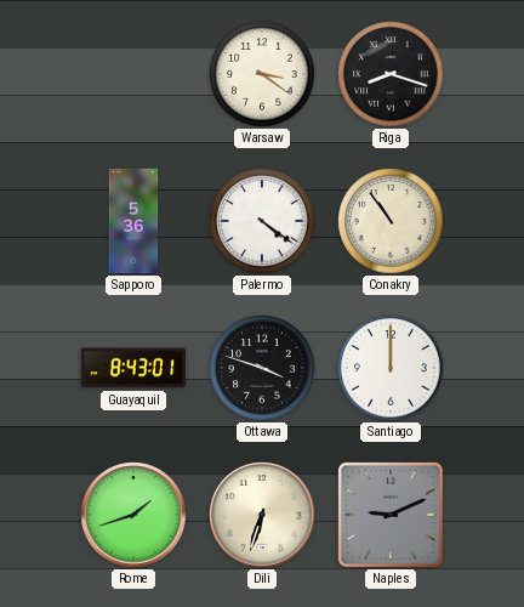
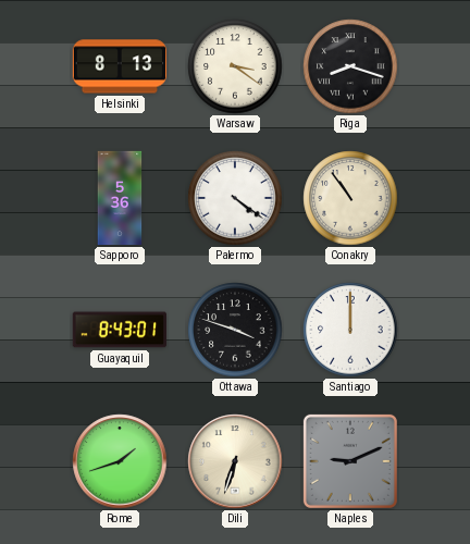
Helsinki: none -> 8:13
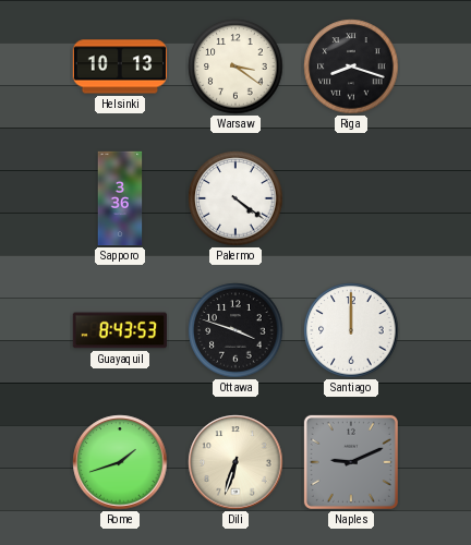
Helsinki: 8:13 -> 10:13
Sapporo: 5:36 -> 3:36
Conakry: 10:54 -> none
Guayaquil: 8:43:01 -> 8:43:53
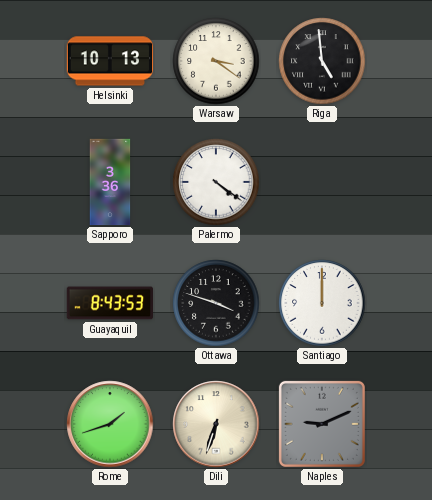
Riga: 8:18 -> 4:59
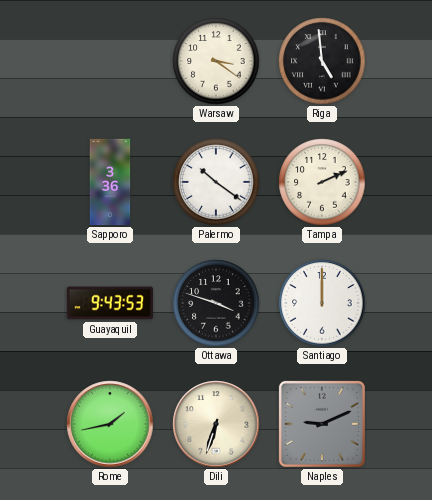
Helsinki: 10:13 -> none
Palermo: 4:21 -> 10:21
Tampa: none -> 2:11
Guayaquil: 8:43 -> 9:43
Rome: 1:42 -> 1:43
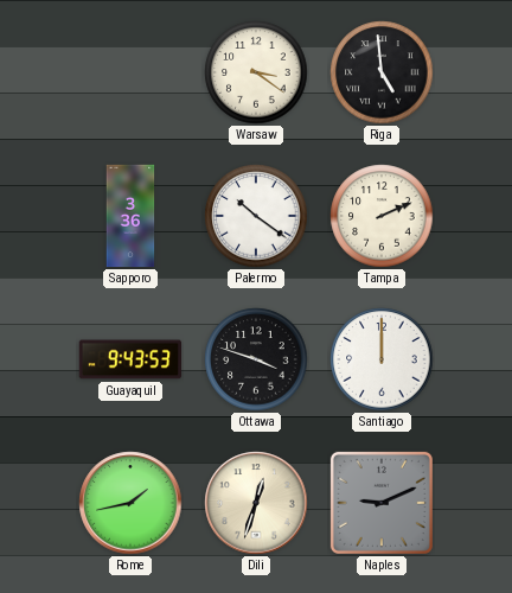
Dili: 6:33 -> 12:33
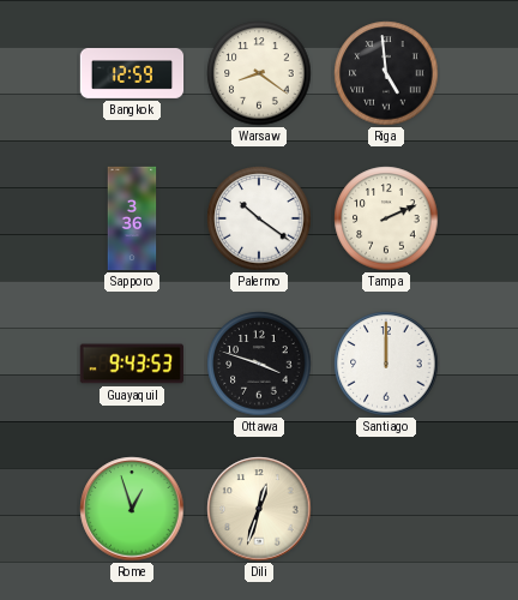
Bangkok: none -> 12:59
Warsaw: 3:21 -> 8:21
Rome: 1:43 -> 12:57
Naples: 9:11 -> none
